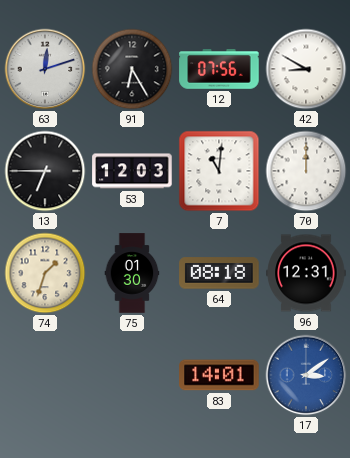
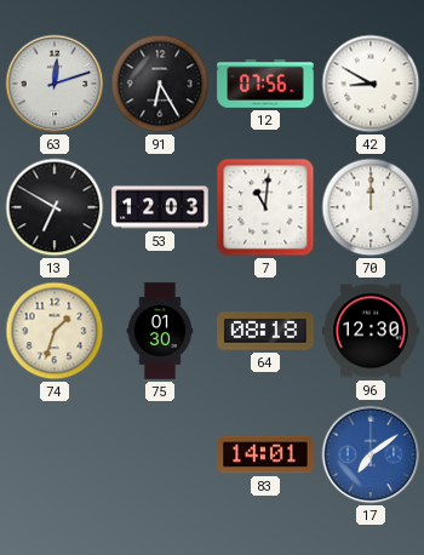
13: 6:45 -> 6:50
96: 12:31 -> 12:30
17: 3:09 -> 7:09
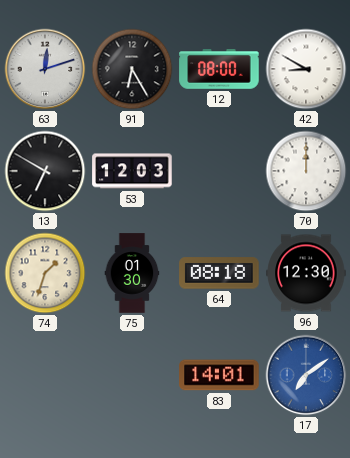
12: 07:56 -> 08:00
7: 11:01 -> none
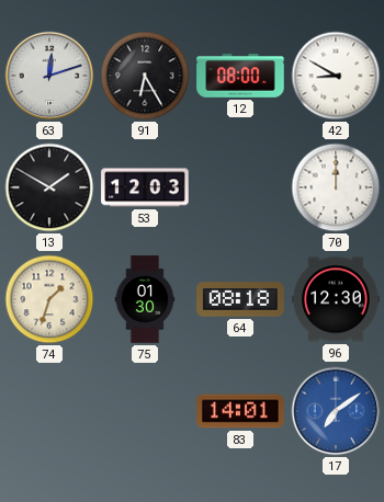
13: 6:50 -> 1:50
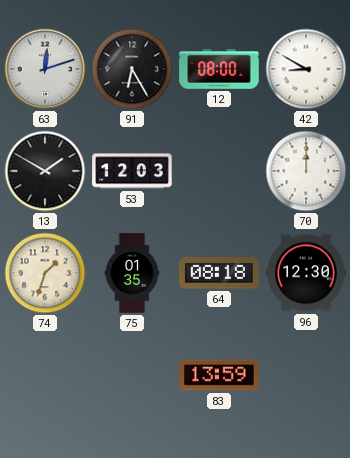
75: 01:30 -> 01:35
83: 14:01 -> 13:59
17: 7:09 -> none
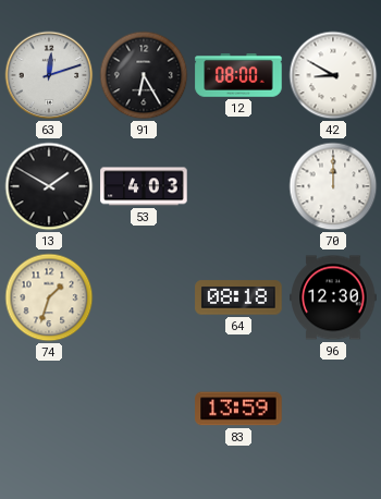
53: 12:03 -> 4:03
75: 01:35 -> none
